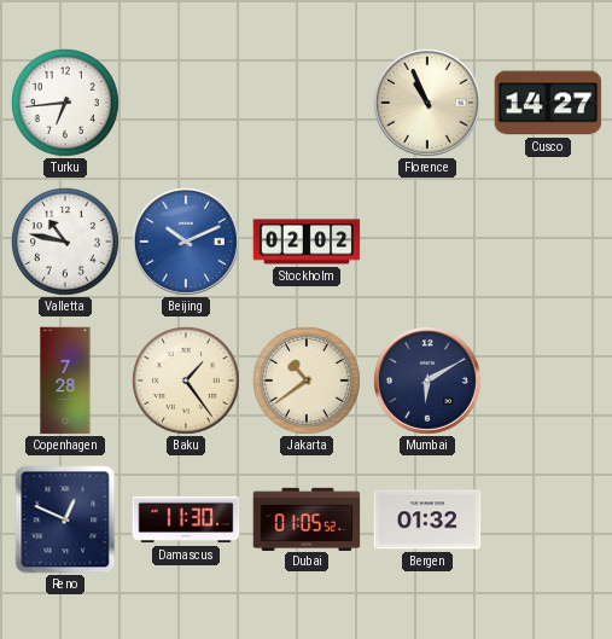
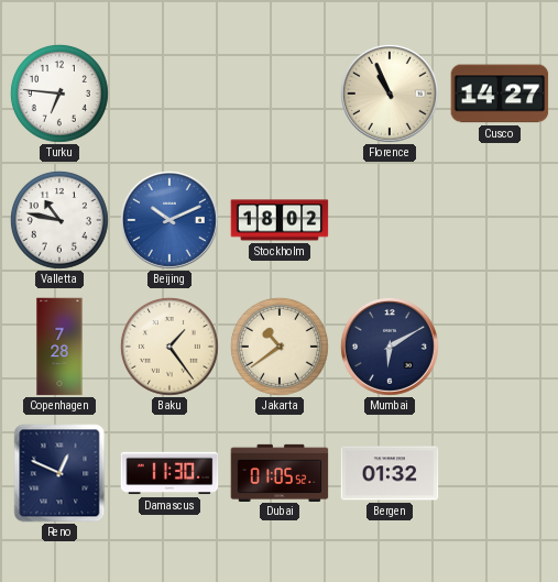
Turku: 6:44 -> 6:46
Stockholm: 02:02 -> 18:02
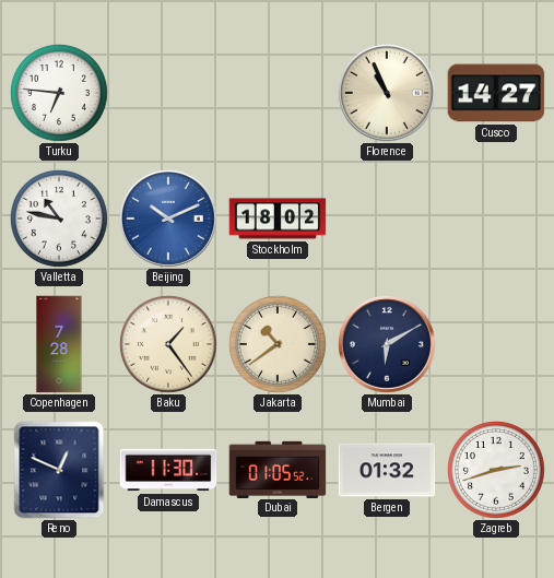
Zagreb: none -> 2:42
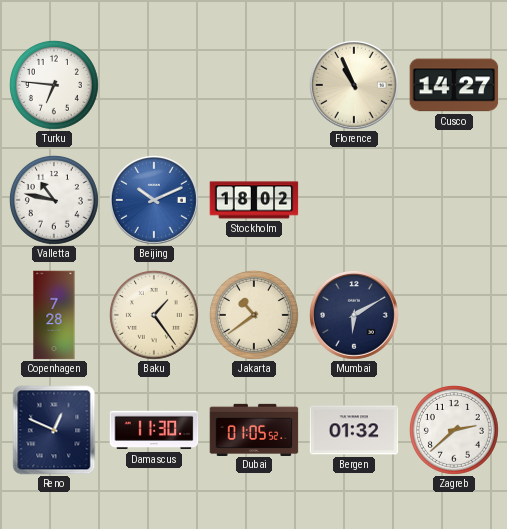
Zagreb: 2:42 -> 2:38
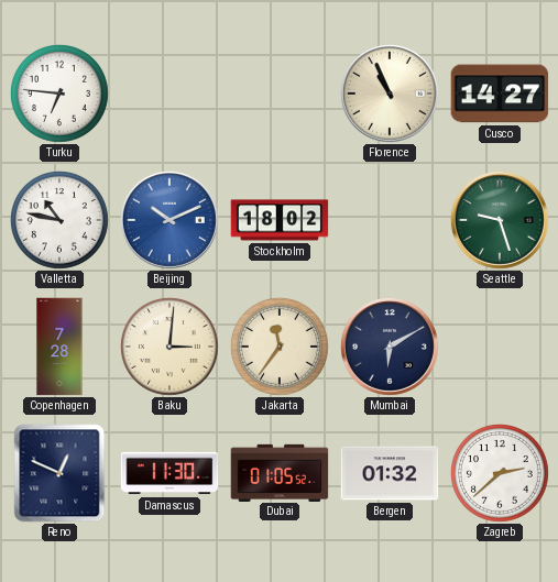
Seattle: none -> 9:27
Baku: 1:24 -> 3:01
Jakarta: 10:39 -> 11:36
